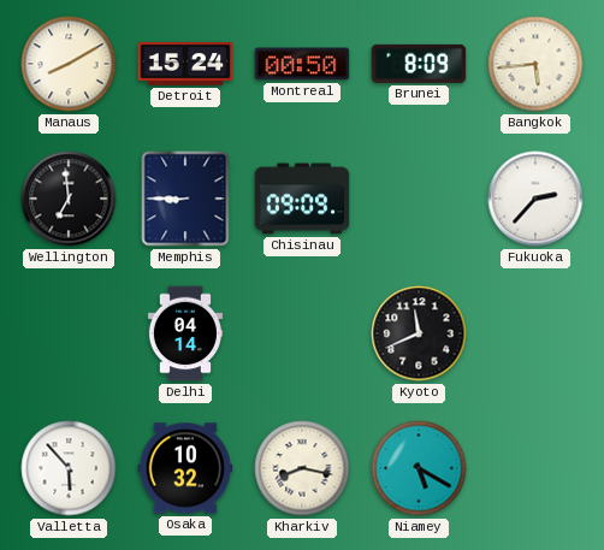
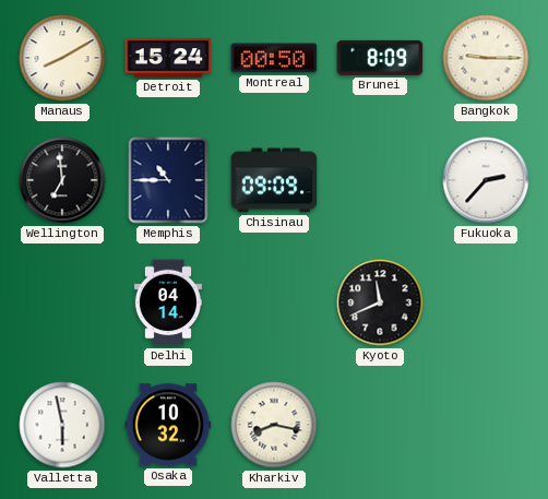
Bangkok: 5:44 -> 9:15
Memphis: 8:45 -> 10:45
Valletta: 5:53 -> 5:58
Niamey: 5:20 -> none
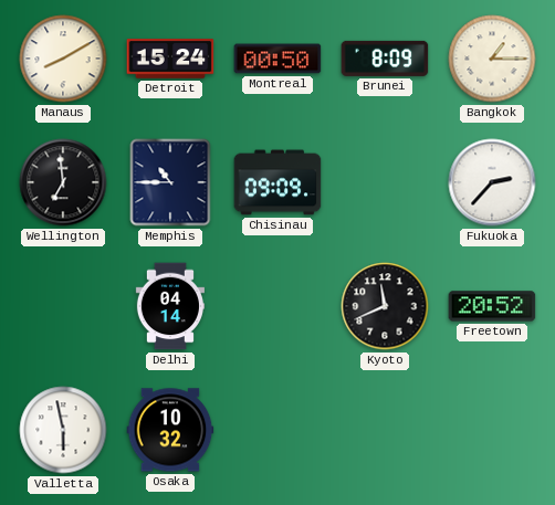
Bangkok: 9:15 -> 1:15
Freetown: none -> 20:52
Kharkiv: 8:17 -> none
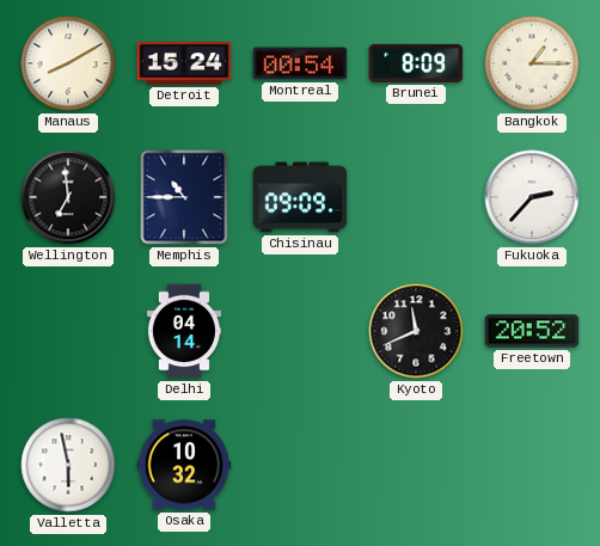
Montreal: 00:50 -> 00:54
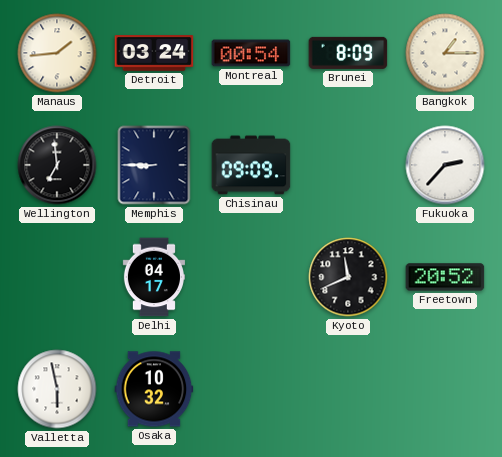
Manaus: 8:10 -> 1:44
Detroit: 15:24 -> 03:24
Memphis: 10:45 -> 8:45
Delhi: 04:14 -> 04:17
